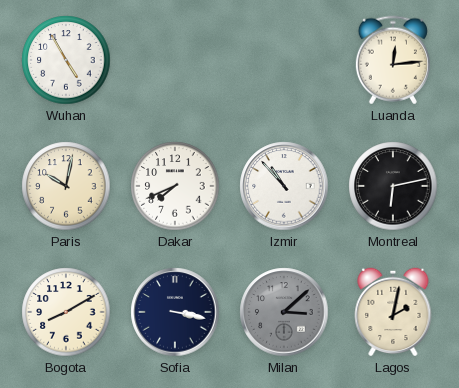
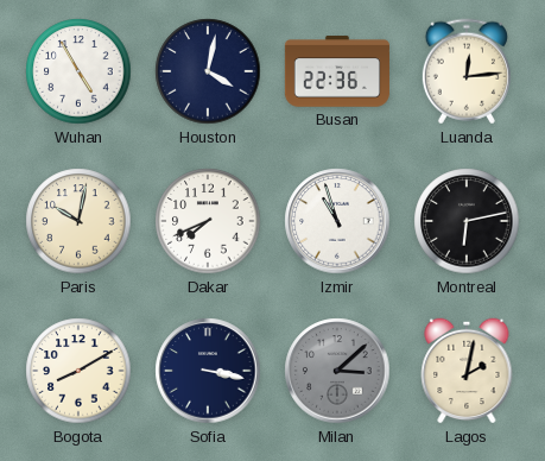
Houston: none -> 4:02
Busan: none -> 22:36
Izmir: 10:53 -> 10:57
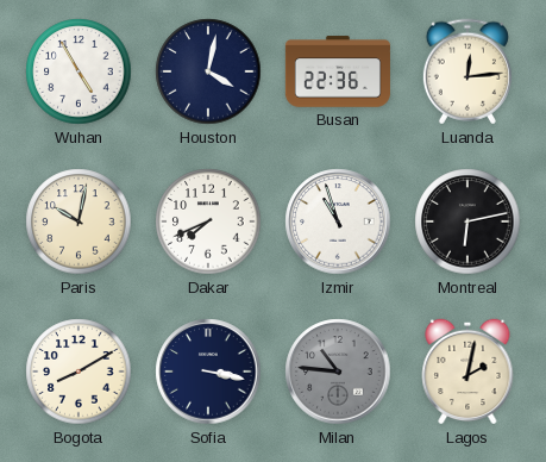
Milan: 3:08 -> 10:46
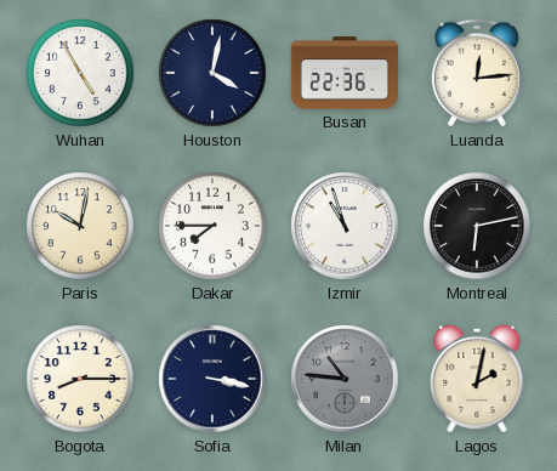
Dakar: 7:41 -> 7:45
Bogota: 8:10 -> 8:15
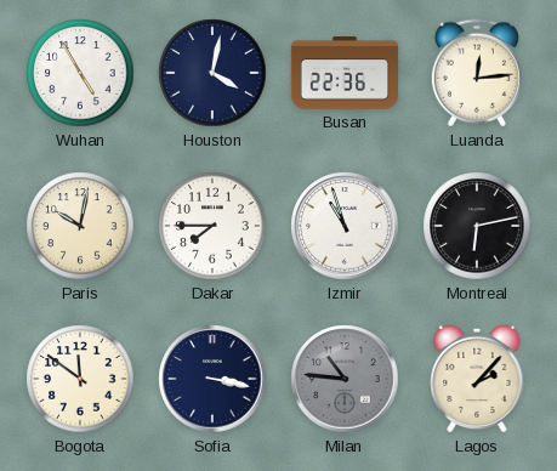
Bogota: 8:15 -> 11:51
Lagos: 2:02 -> 2:07
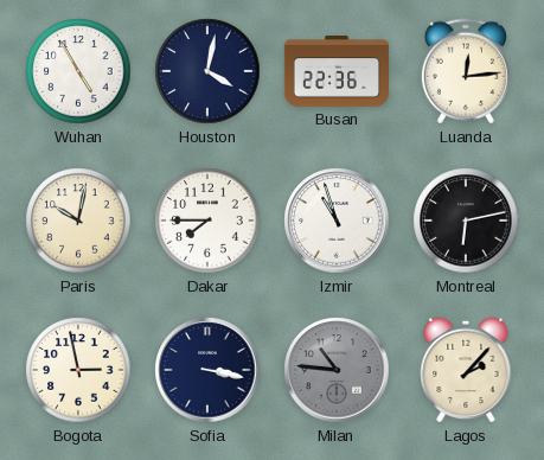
Bogota: 11:51 -> 2:58
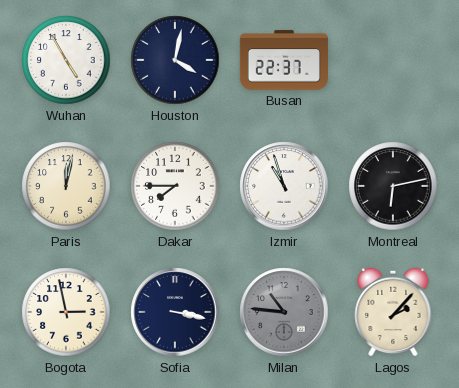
Busan: 22:36 -> 22:37
Luanda: 12:14 -> none
Paris: 10:02 -> 12:02
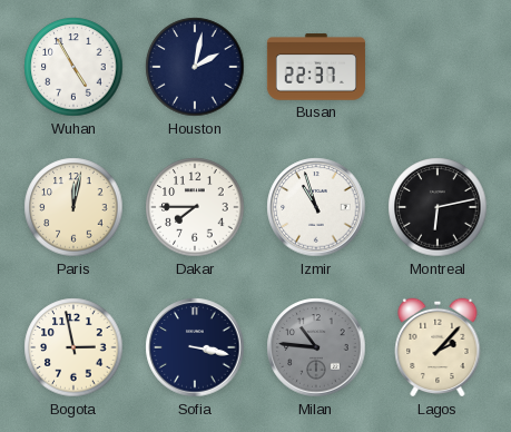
Houston: 4:02 -> 2:02
